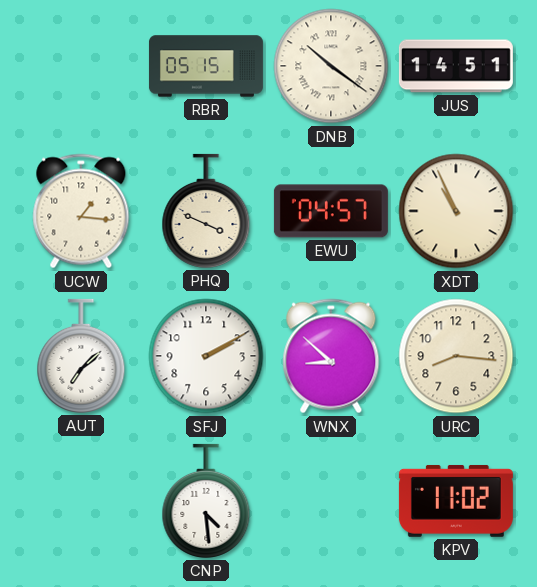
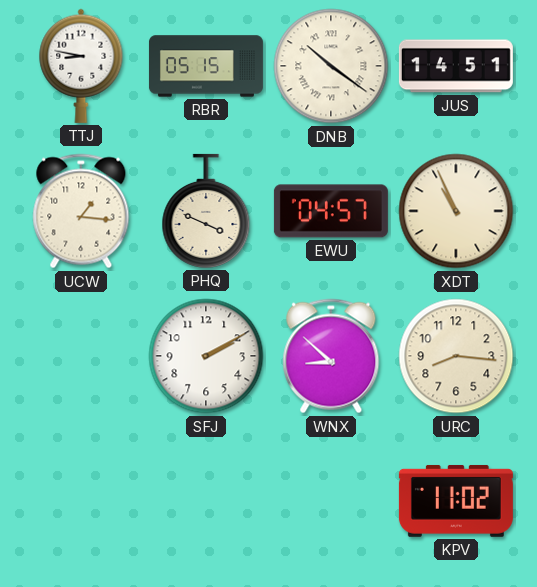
TTJ: none -> 8:47
AUT: 7:08 -> none
CNP: 4:29 -> none
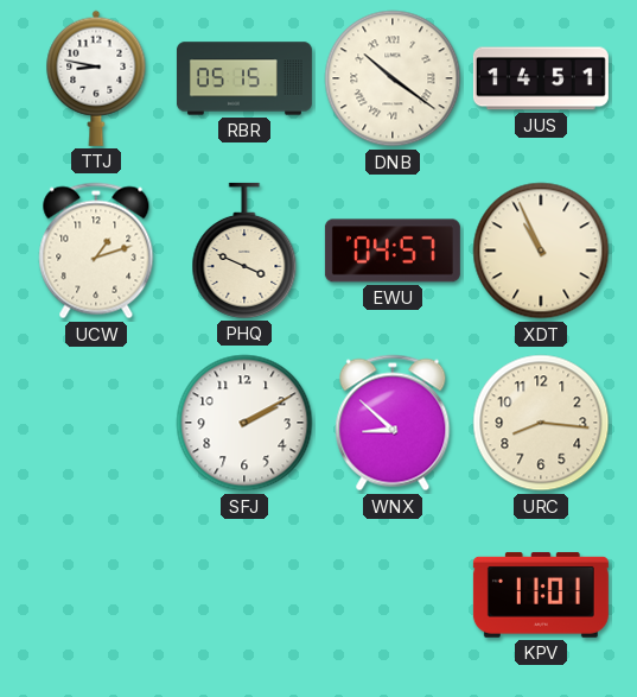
UCW: 1:16 -> 1:12
KPV: 11:02 -> 11:01
